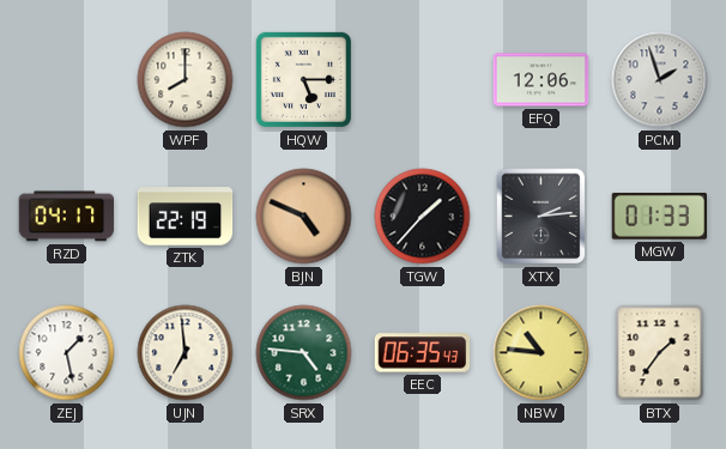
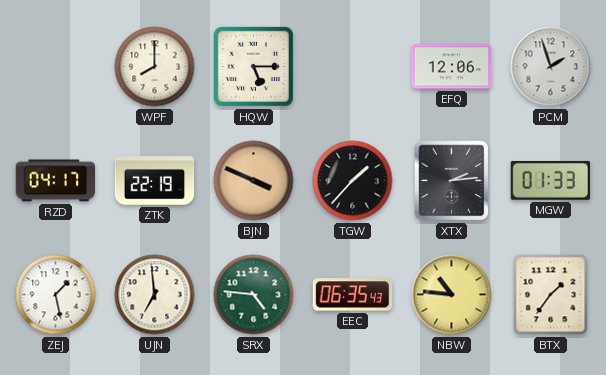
BJN: 4:49 -> 3:49
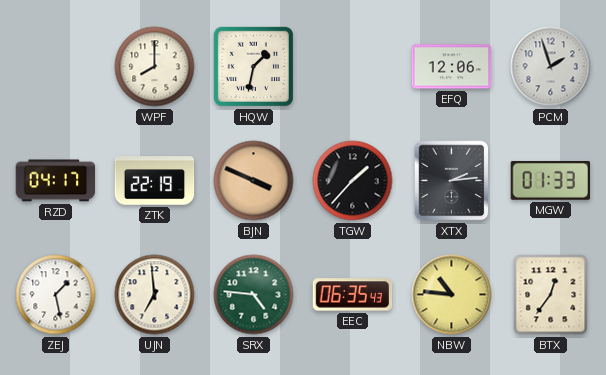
HQW: 5:15 -> 1:32
BTX: 1:36 -> 12:36
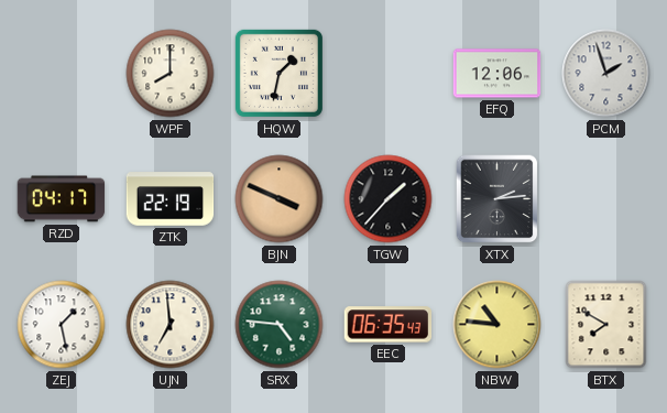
MGW: 01:33 -> none
BTX: 12:36 -> 7:50
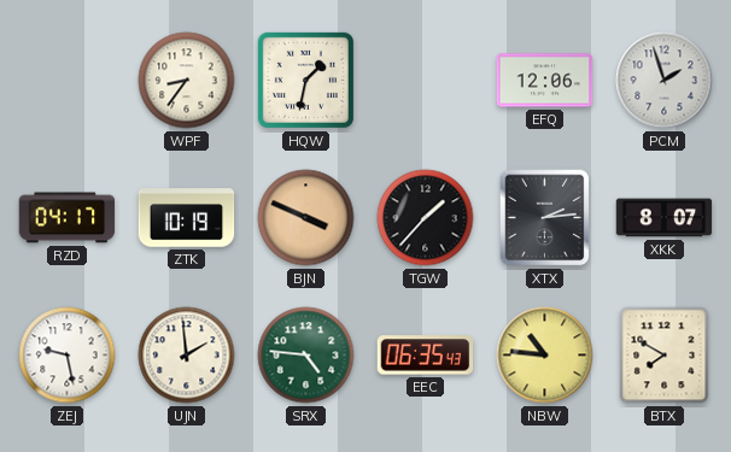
WPF: 8:00 -> 8:36
ZTK: 22:19 -> 10:19
XKK: none -> 8:07
ZEJ: 1:28 -> 9:28
UJN: 6:59 -> 1:59
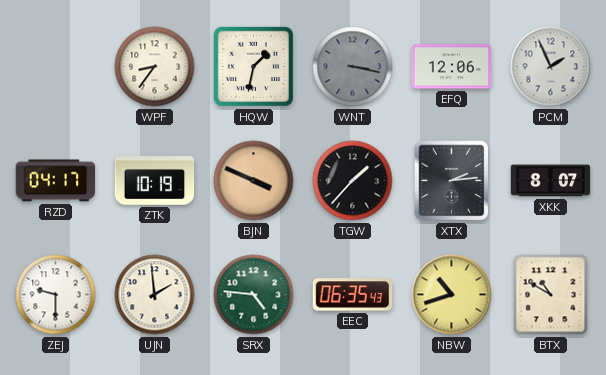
WNT: none -> 3:17
PCM: 1:57 -> 1:56
ZEJ: 9:28 -> 9:30
NBW: 10:46 -> 10:42
BTX: 7:50 -> 10:50
